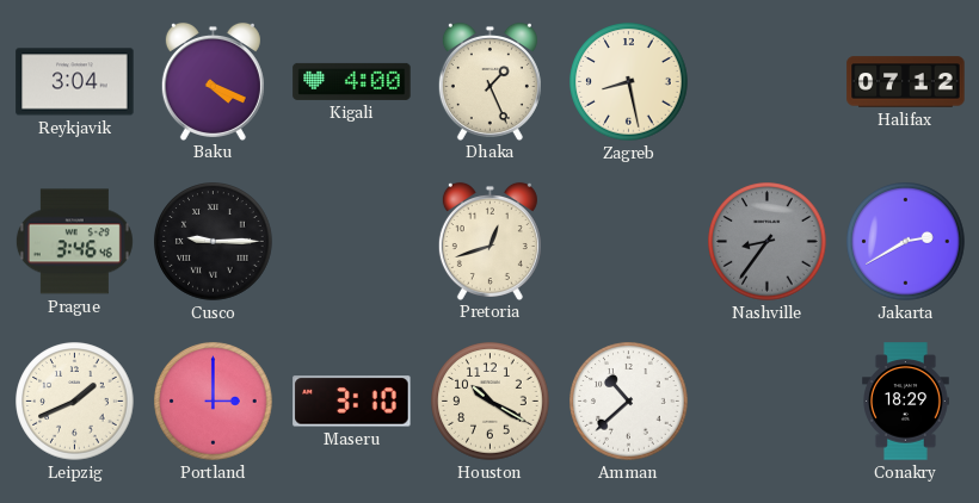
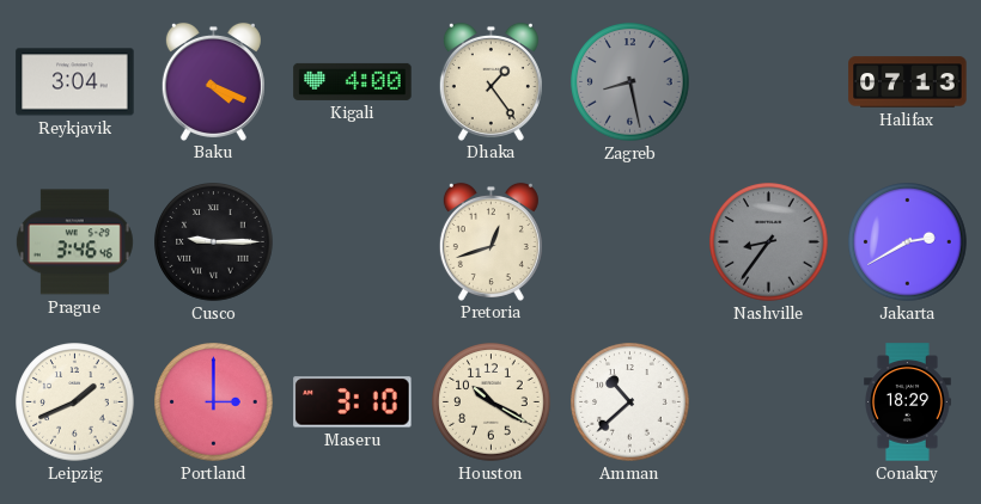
Dhaka: 1:26 -> 1:24
Zagreb dial: cream -> grey
Halifax: 07:12 -> 07:13
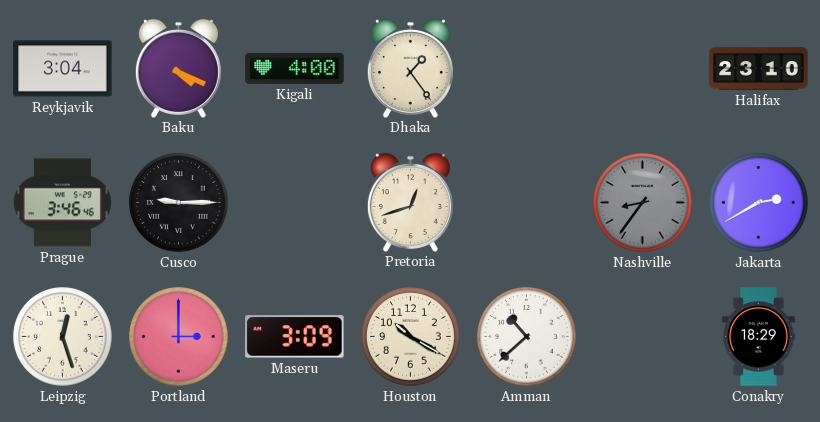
Zagreb: 8:28 -> none
Halifax: 07:13 -> 23:10
Leipzig: 1:41 -> 12:27
Maseru: 3:10 -> 3:09
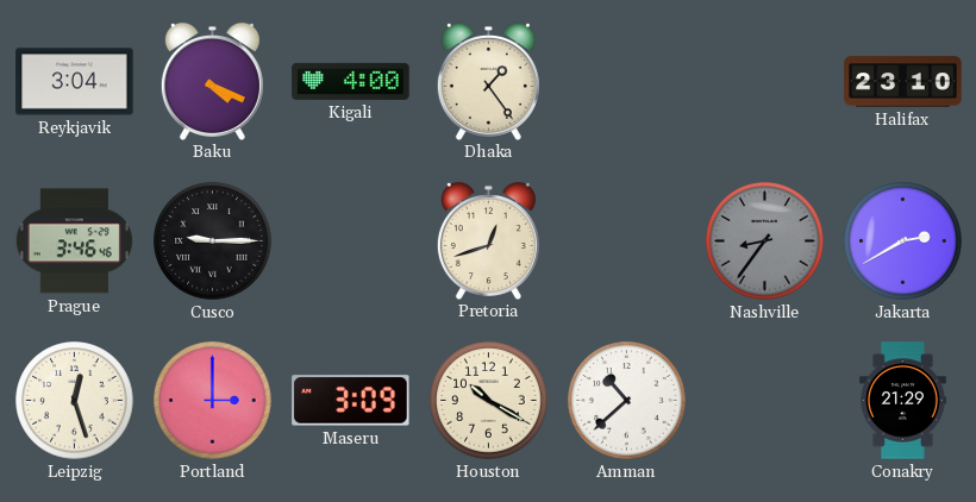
Conakry: 18:29 -> 21:29
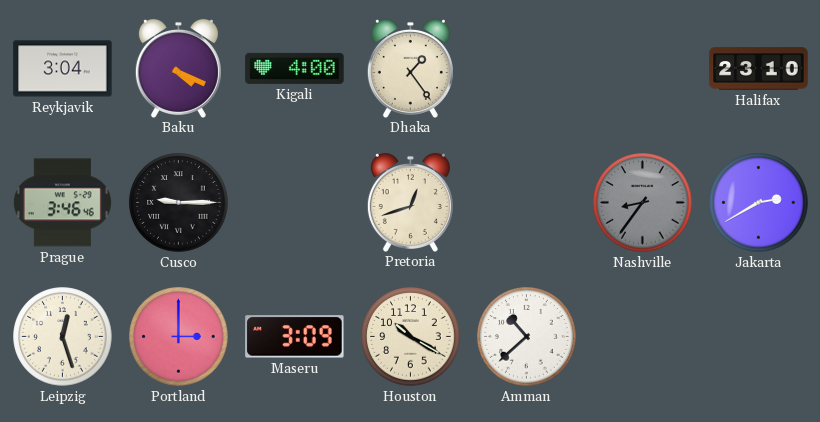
Conakry: 21:29 -> none
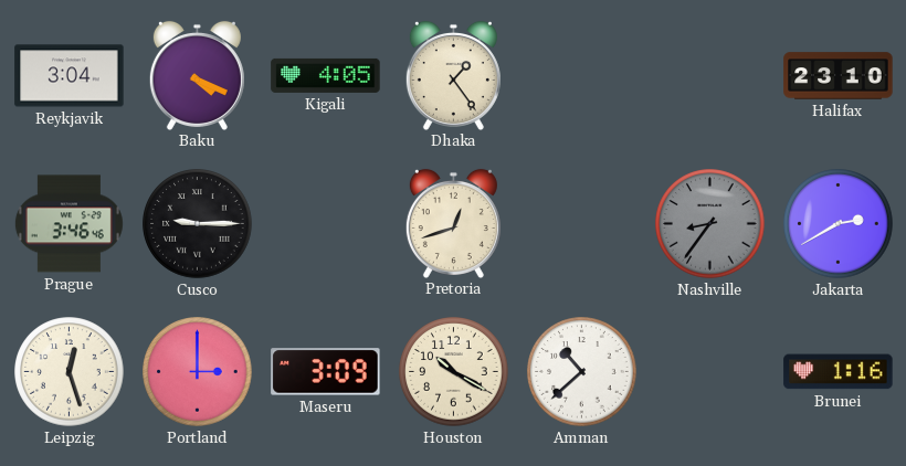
Kigali: 4:00 -> 4:05
Brunei: none -> 1:16
